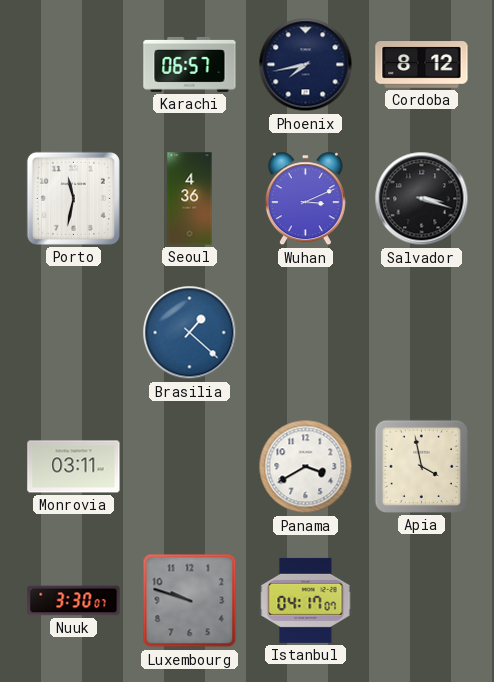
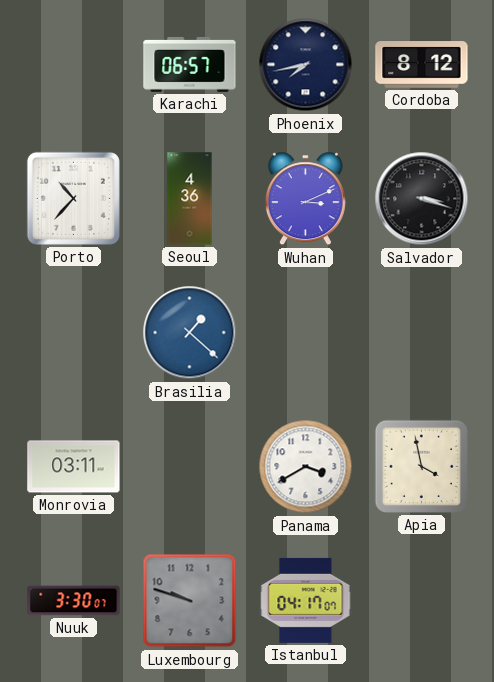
Porto: 11:32 -> 10:37
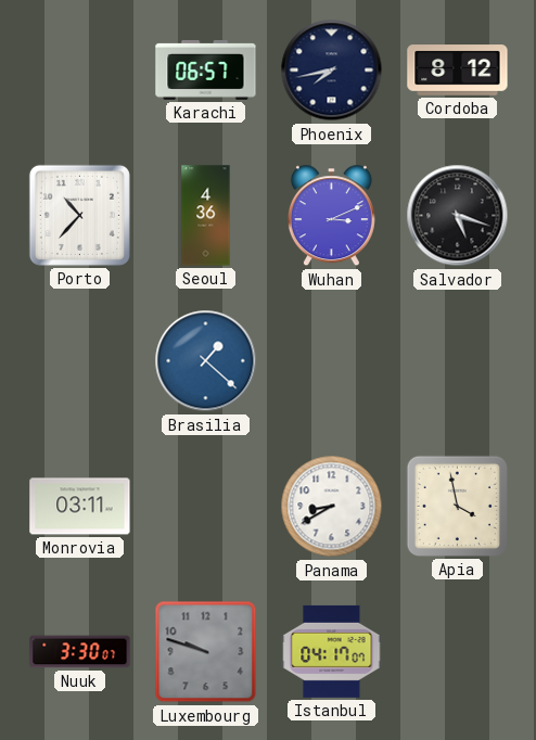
Salvador: 3:18 -> 5:18
Panama: 3:40 -> 8:40
